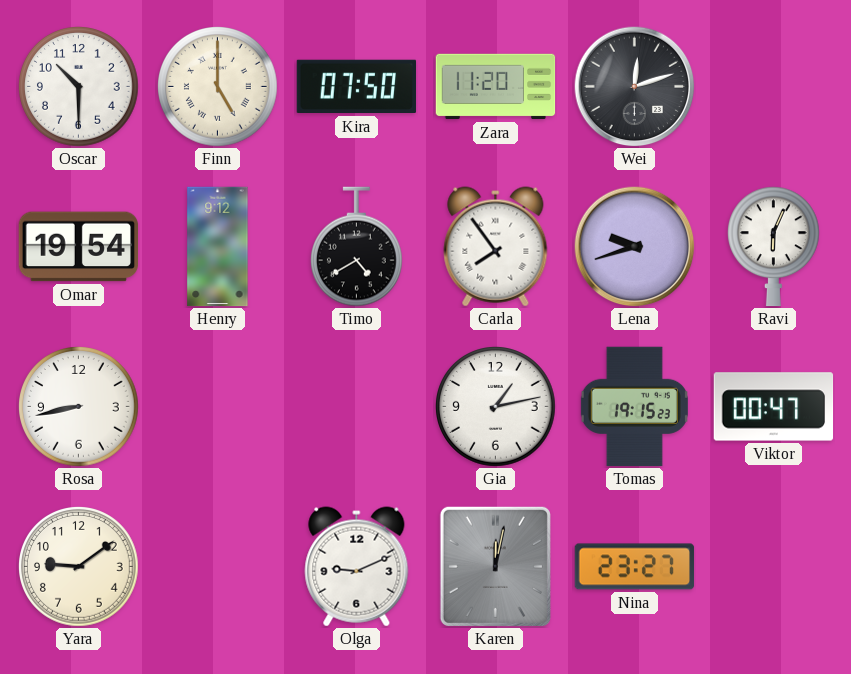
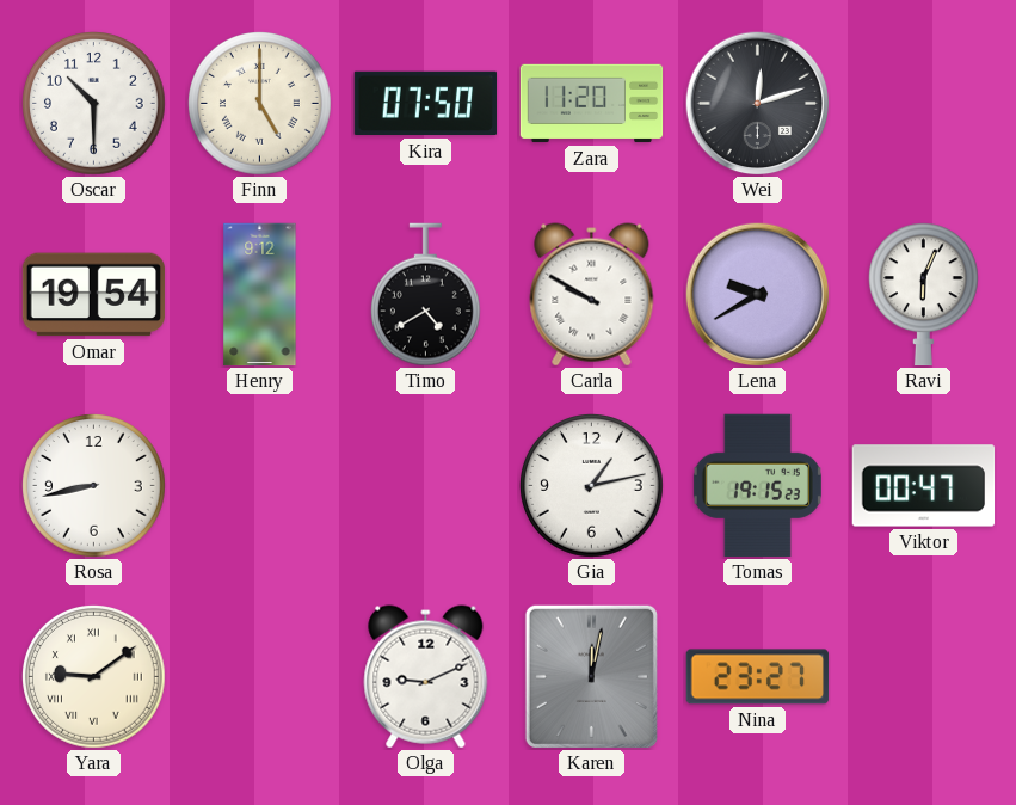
Carla: 7:54 -> 9:50
Lena: 9:42 -> 9:40
Yara numerals: Arabic -> Roman
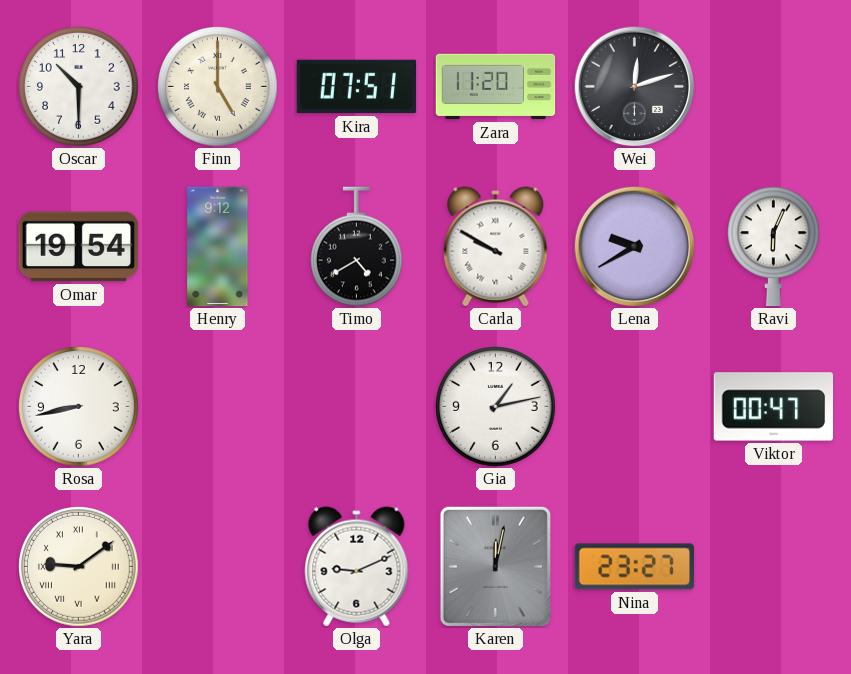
Kira: 07:50 -> 07:51
Tomas: 19:15 -> none
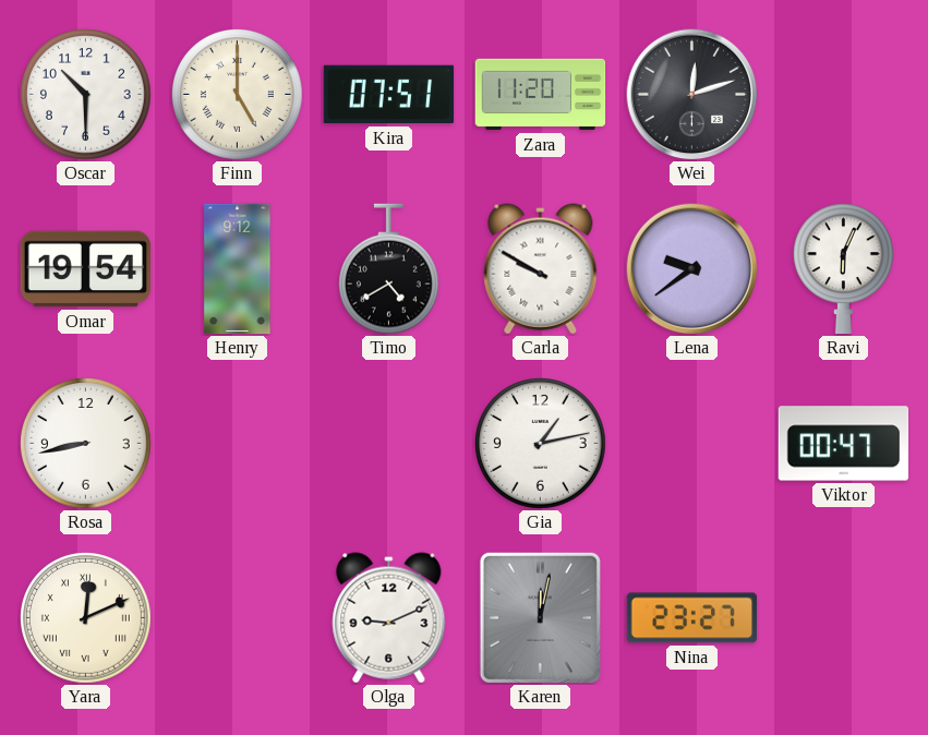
Lena: 9:40 -> 9:39
Yara: 9:09 -> 12:11
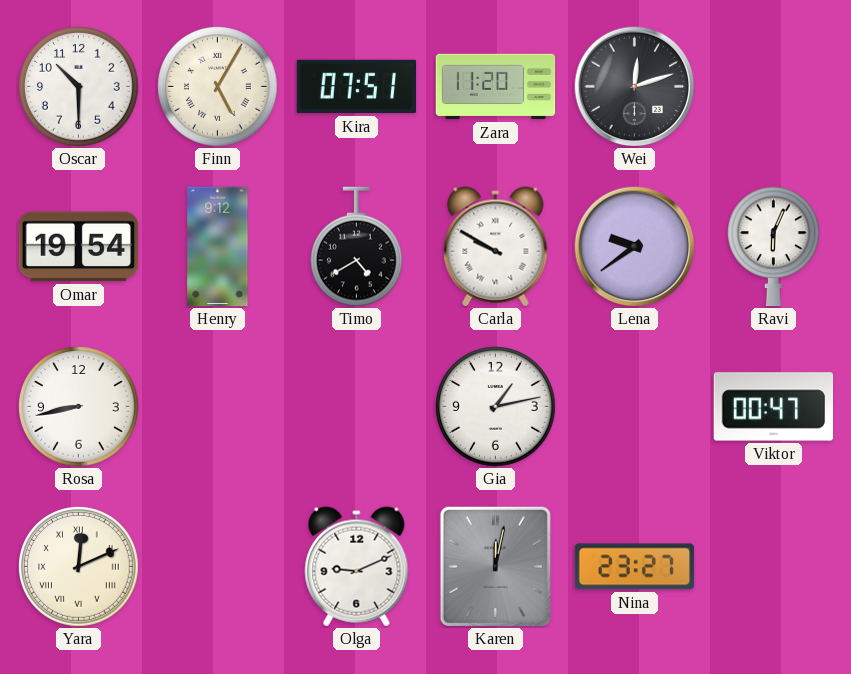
Finn: 5:00 -> 5:05
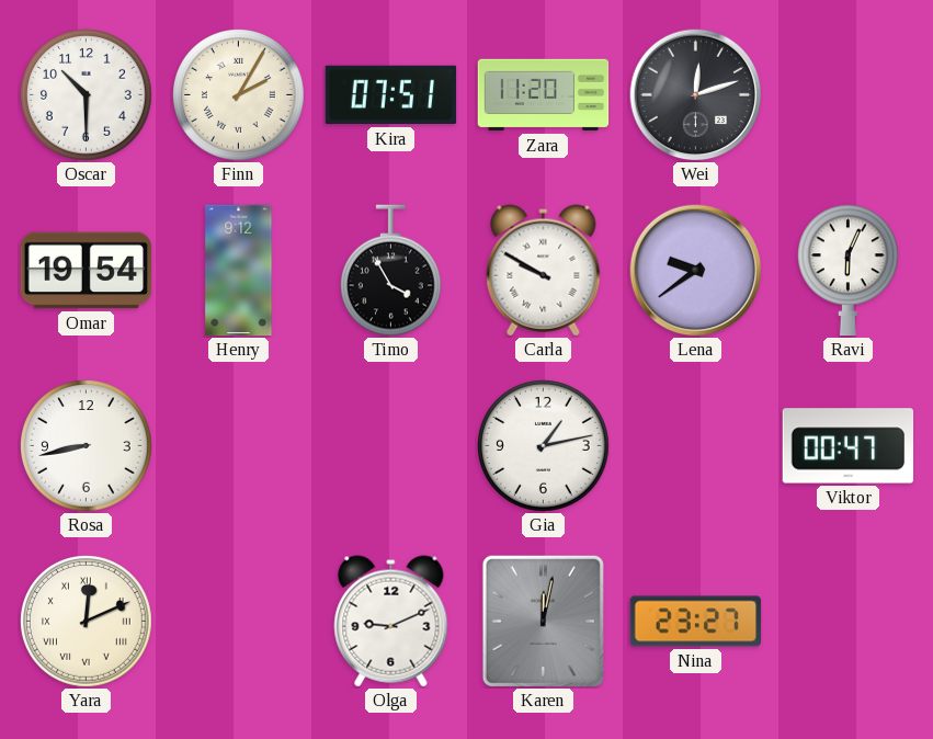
Finn: 5:05 -> 2:05
Timo: 4:40 -> 3:55
